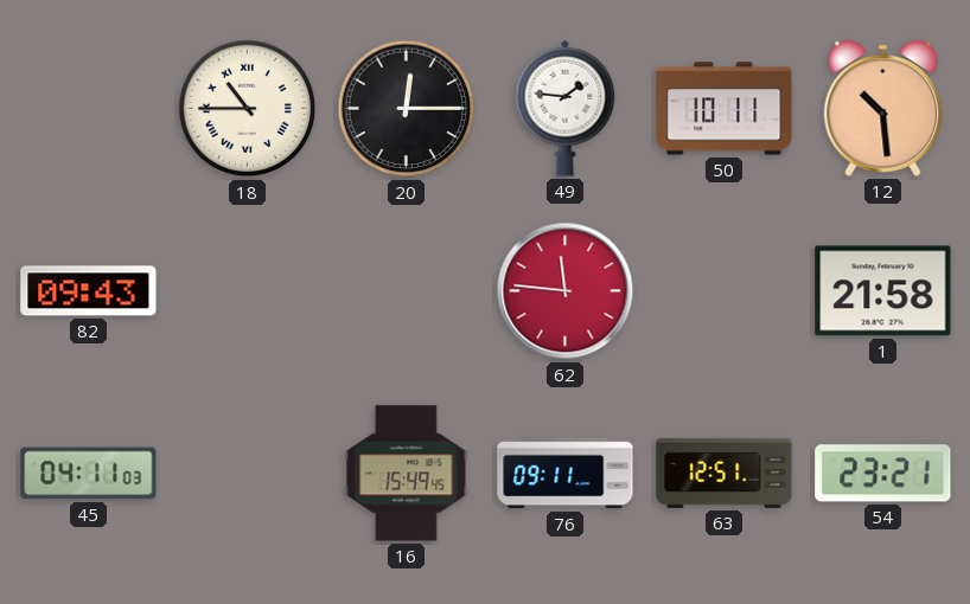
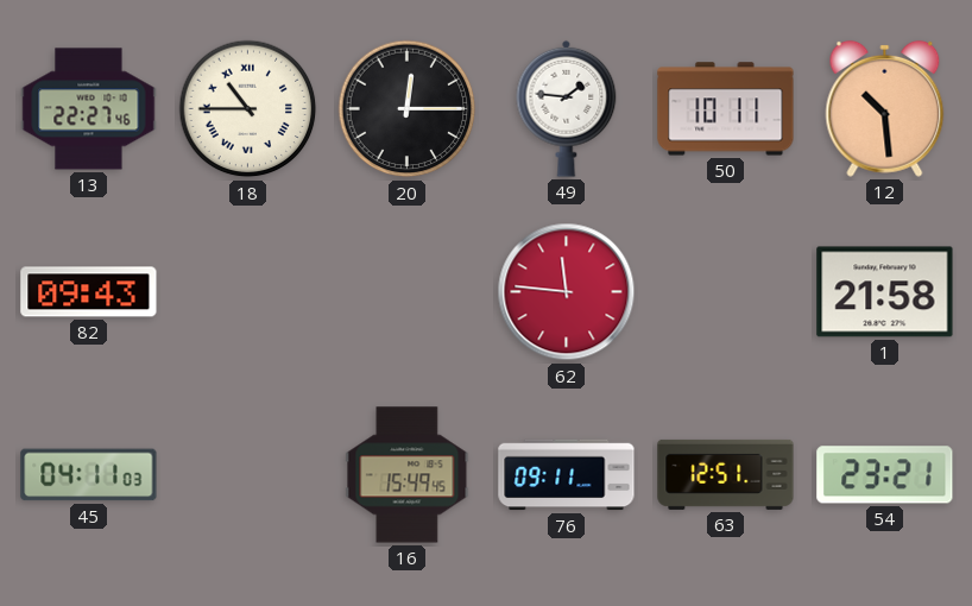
13: none -> 22:27
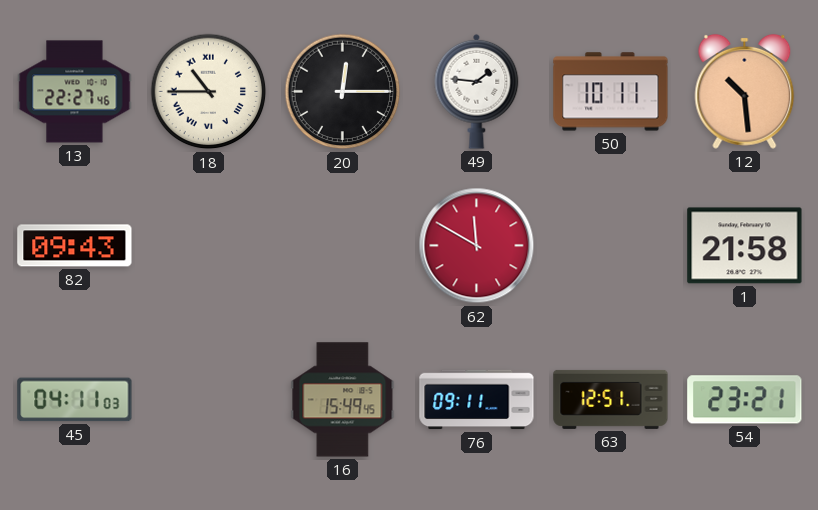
62: 11:46 -> 11:50
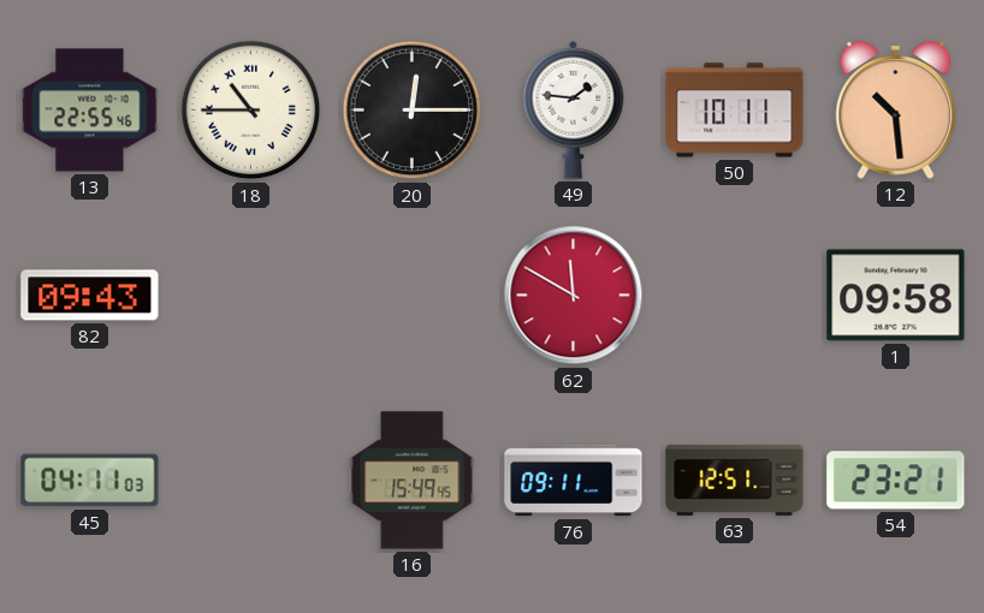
13: 22:27 -> 22:55
1: 21:58 -> 09:58
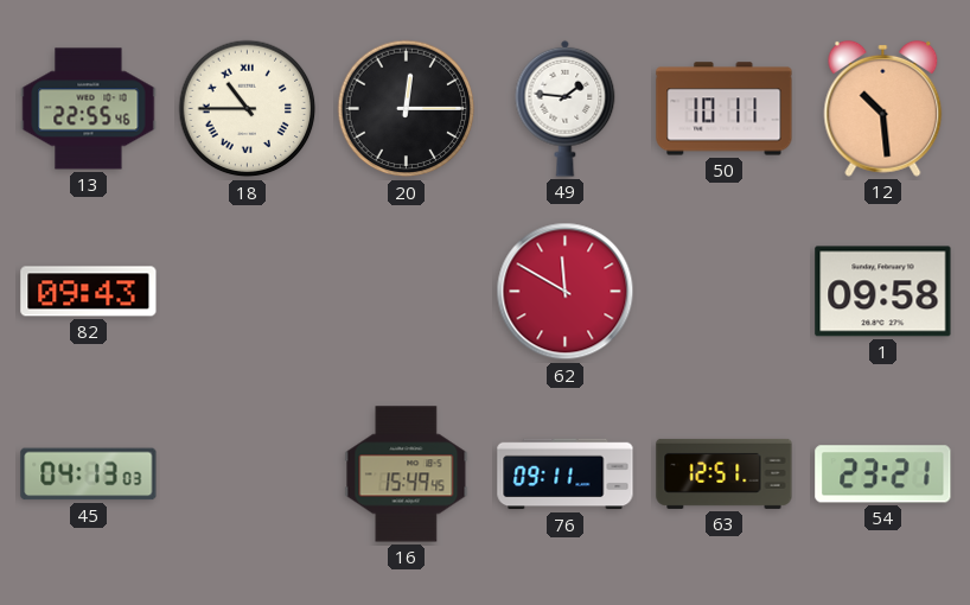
45: 04:11 -> 04:13
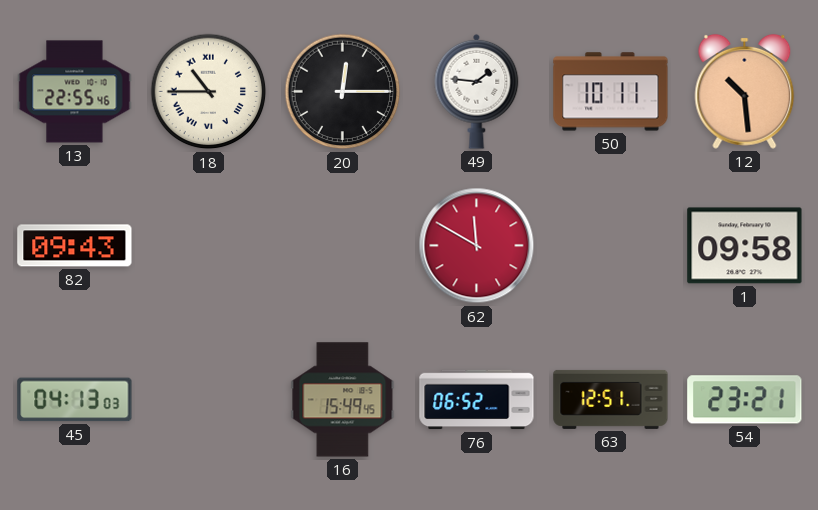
76: 09:11 -> 06:52
